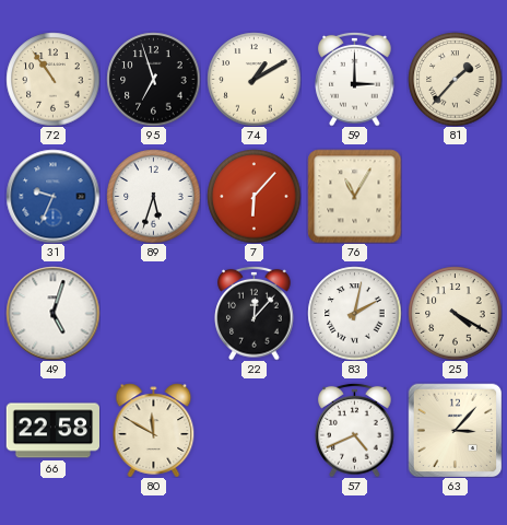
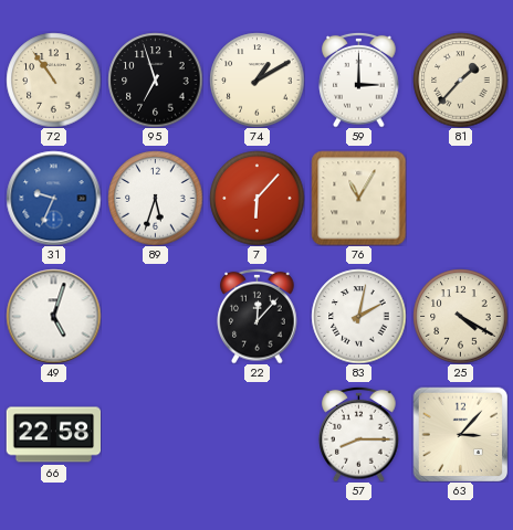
80: 11:50 -> none
57: 4:41 -> 8:15
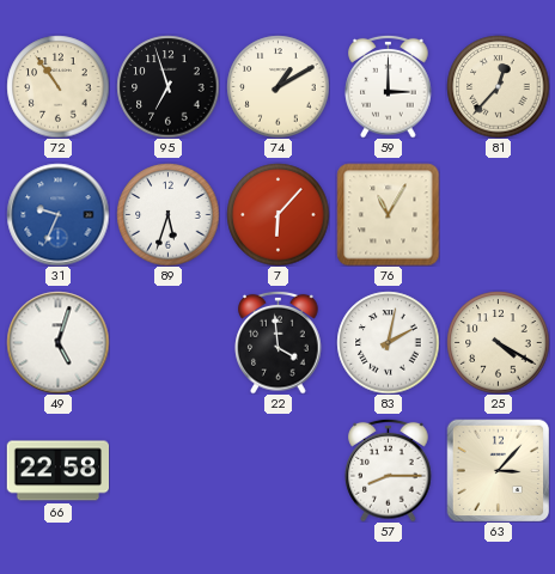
81: 1:37 -> 12:37
22: 12:07 -> 3:59
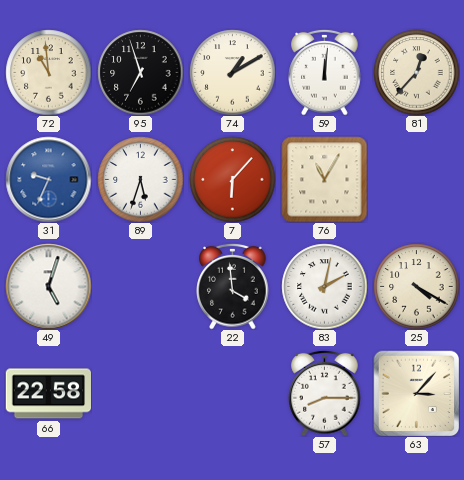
72: 10:54 -> 10:59
59: 3:00 -> 12:01
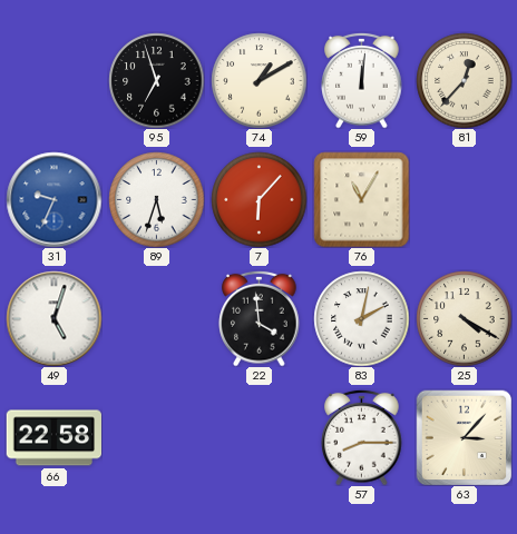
72: 10:59 -> none
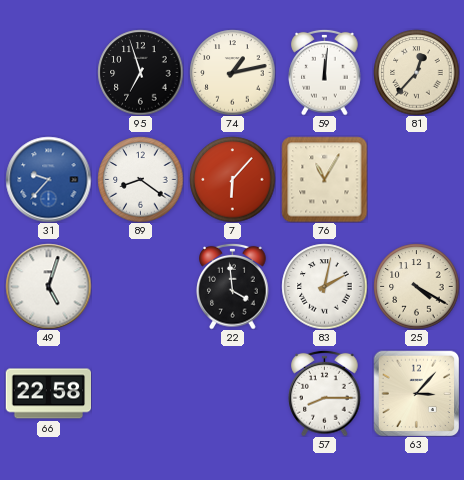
74: 1:10 -> 1:13
31: 9:34 -> 9:37
89: 5:33 -> 8:21
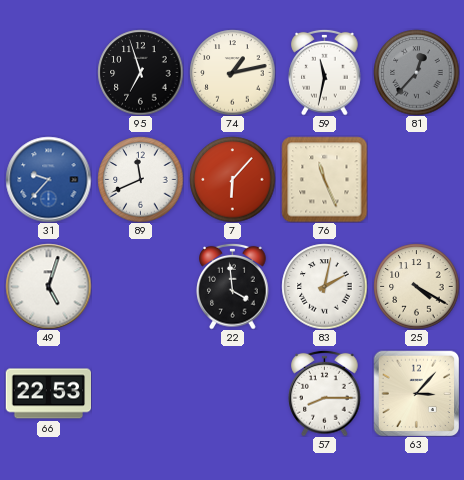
59: 12:01 -> 11:32
81 dial: cream -> grey
89: 8:21 -> 11:41
76: 11:05 -> 11:26
66: 22:58 -> 22:53
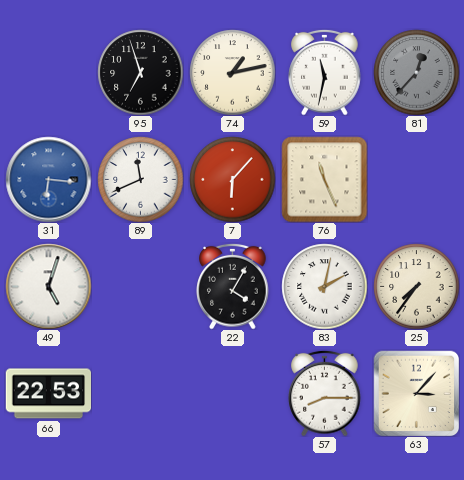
31: 9:37 -> 6:16
22: 3:59 -> 4:05
25: 4:20 -> 7:36
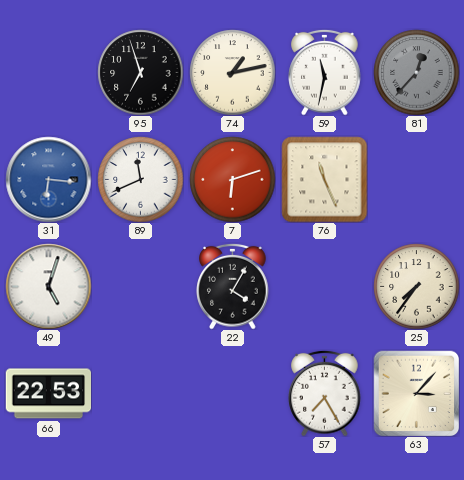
7: 6:07 -> 6:12
83: 2:02 -> none
57: 8:15 -> 7:25
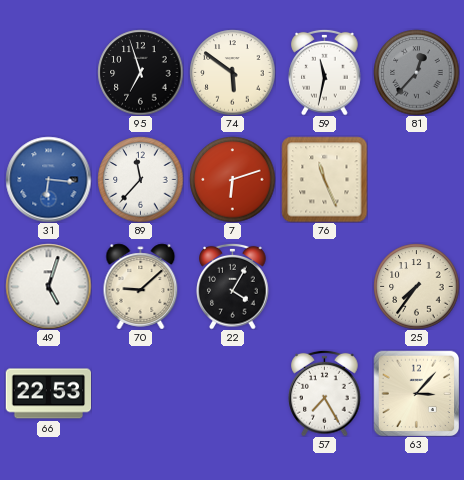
74: 1:13 -> 5:51
89: 11:41 -> 11:37
70: none -> 9:08
